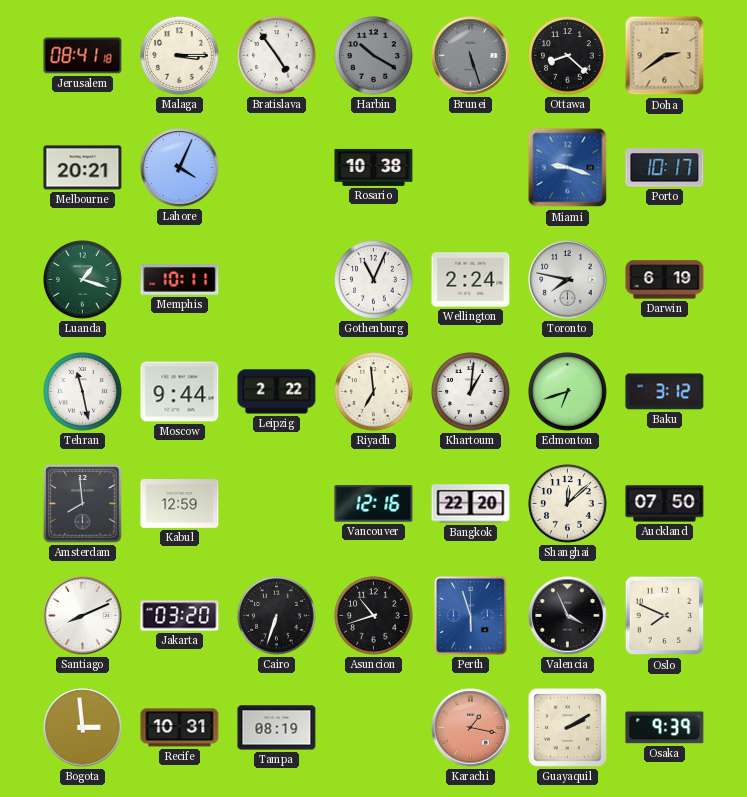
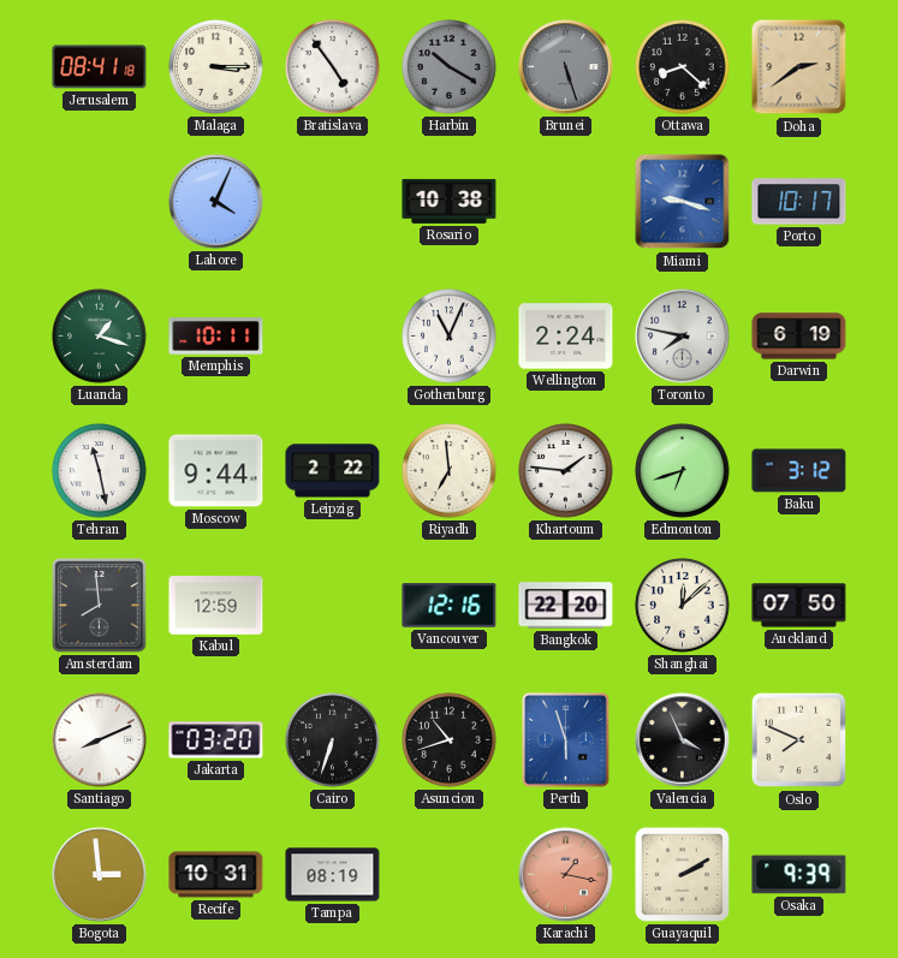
Melbourne: 20:21 -> none
Khartoum: 1:01 -> 1:46
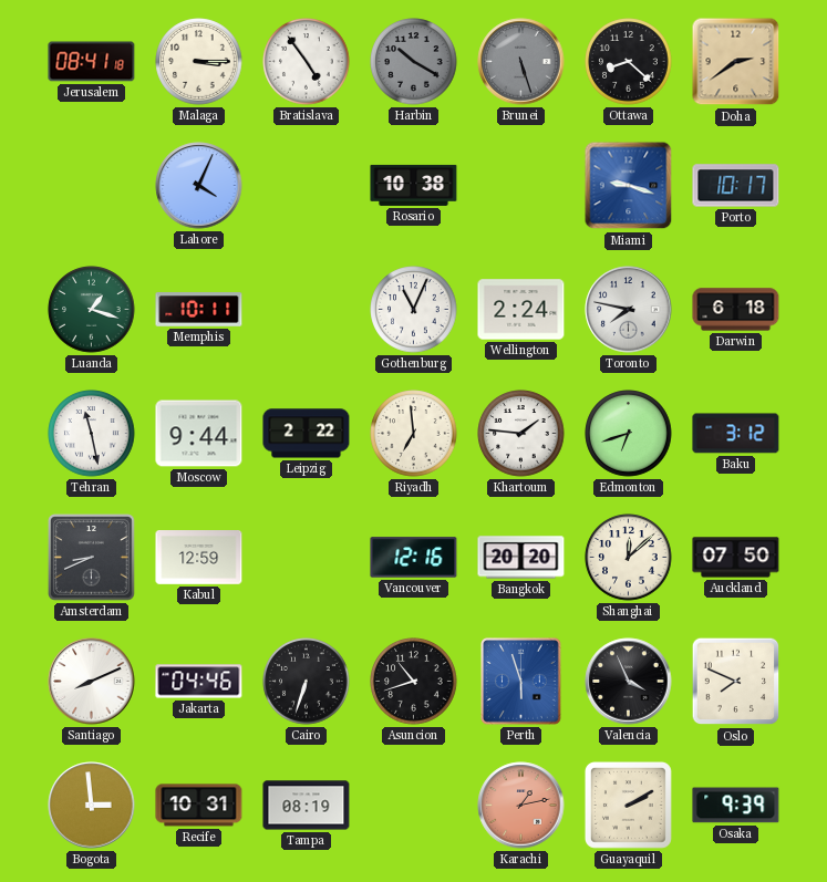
Darwin: 6:19 -> 6:18
Amsterdam: 7:59 -> 8:41
Bangkok: 22:20 -> 20:20
Jakarta: 03:20 -> 04:46
Karachi: 1:17 -> 1:13
